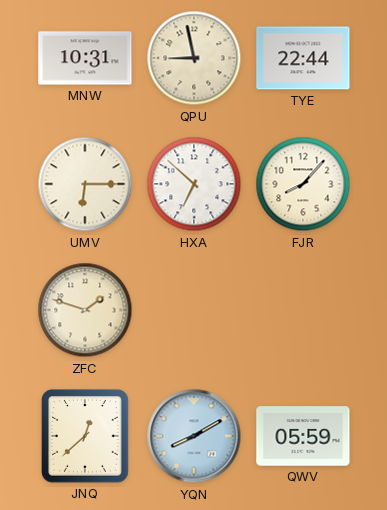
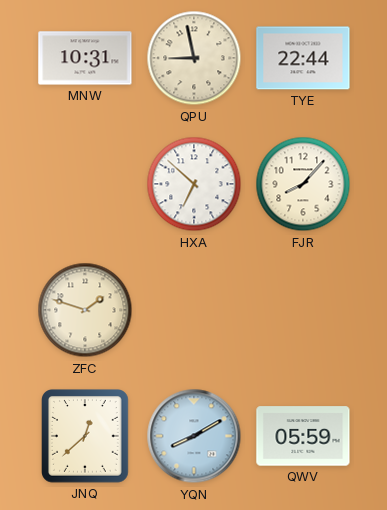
UMV: 6:15 -> none
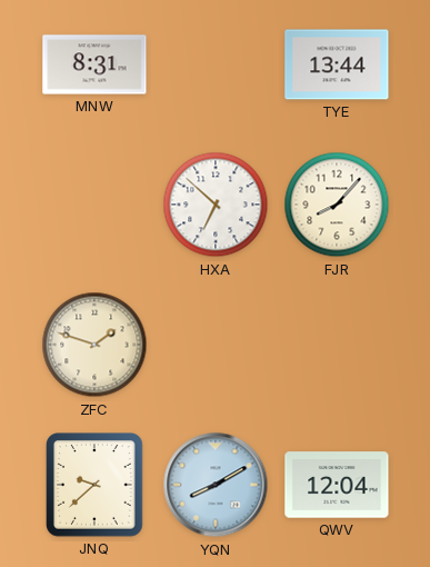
MNW: 10:31 -> 8:31
QPU: 8:58 -> none
TYE: 22:44 -> 13:44
JNQ: 12:38 -> 9:38
QWV: 05:59 -> 12:04
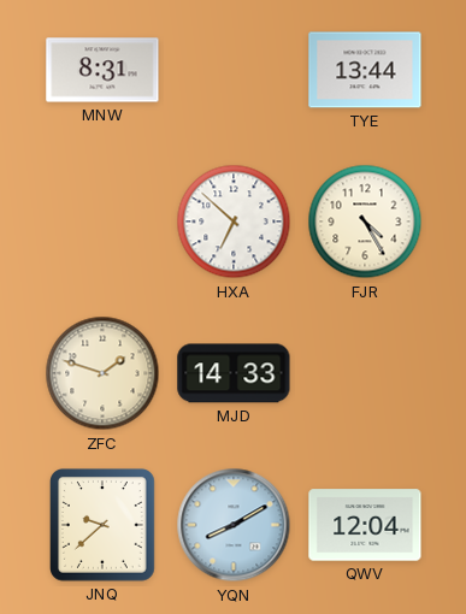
FJR: 8:07 -> 4:25
MJD: none -> 14:33
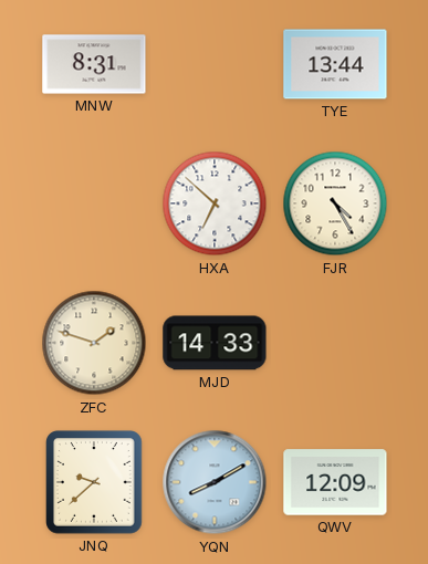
QWV: 12:04 -> 12:09
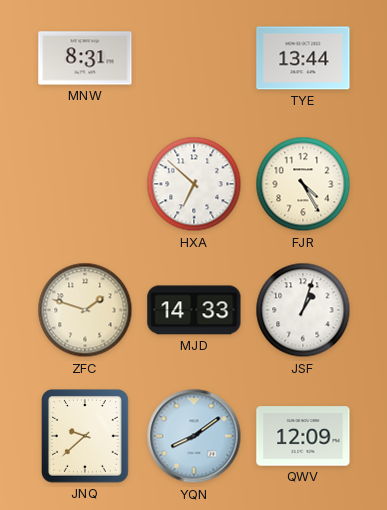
JSF: none -> 1:03
YQN: 8:10 -> 8:09
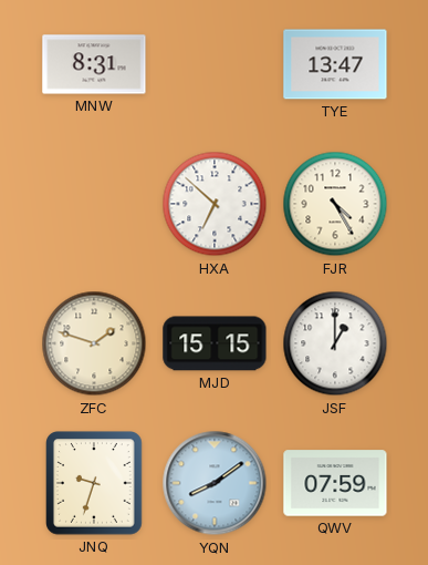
TYE: 13:44 -> 13:47
MJD: 14:33 -> 15:15
JSF: 1:03 -> 1:00
JNQ: 9:38 -> 9:33
QWV: 12:09 -> 07:59
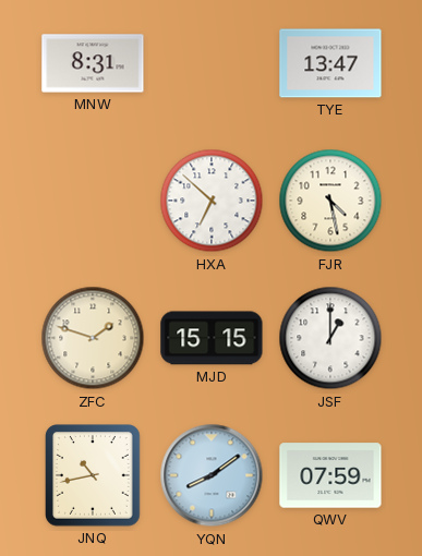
FJR: 4:25 -> 4:28
JNQ: 9:33 -> 10:43
